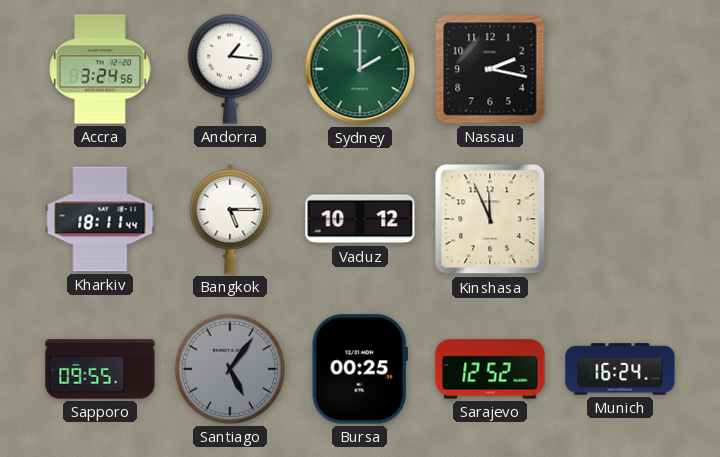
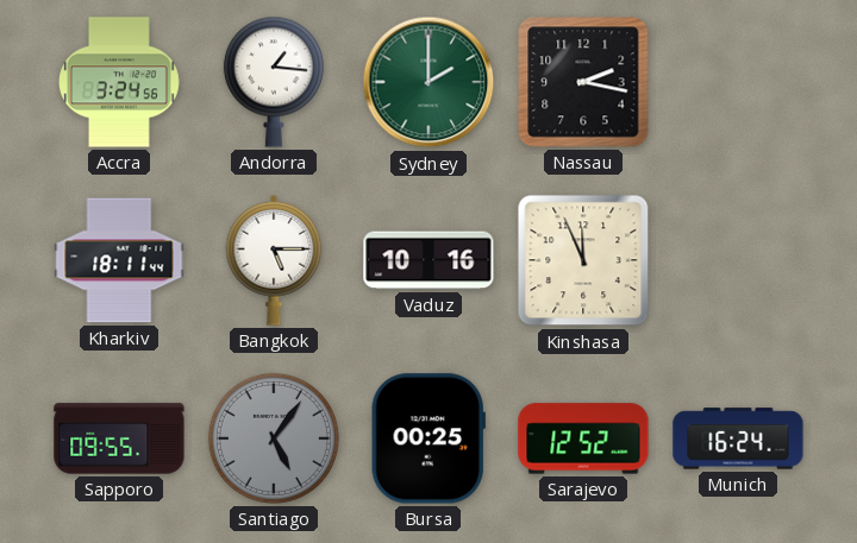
Vaduz: 10:12 -> 10:16
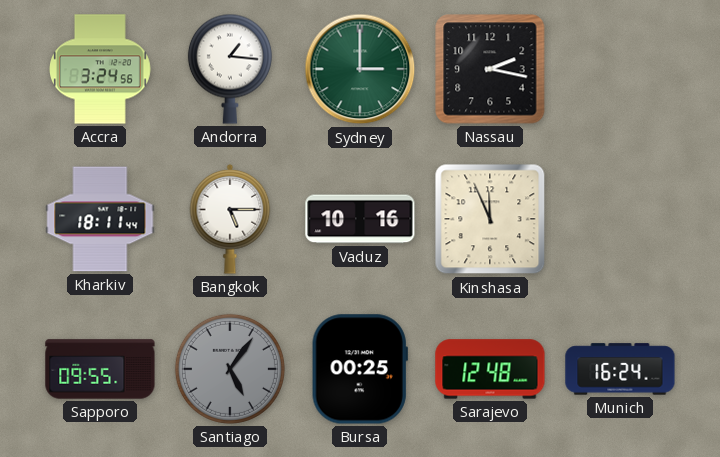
Sydney: 2:00 -> 3:00
Sarajevo: 12:52 -> 12:48
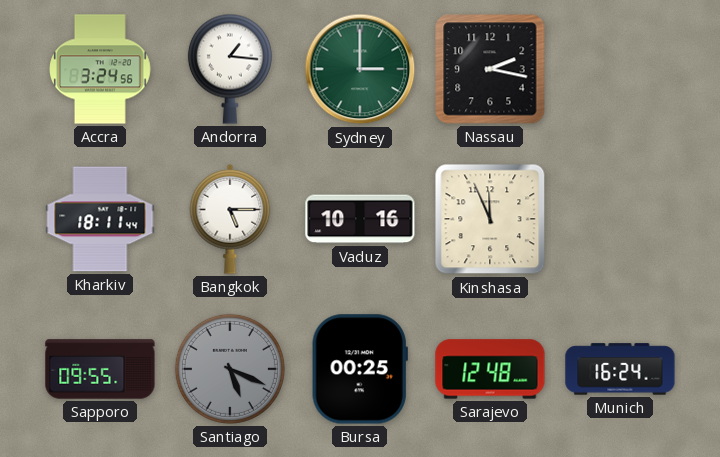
Santiago: 5:06 -> 5:19
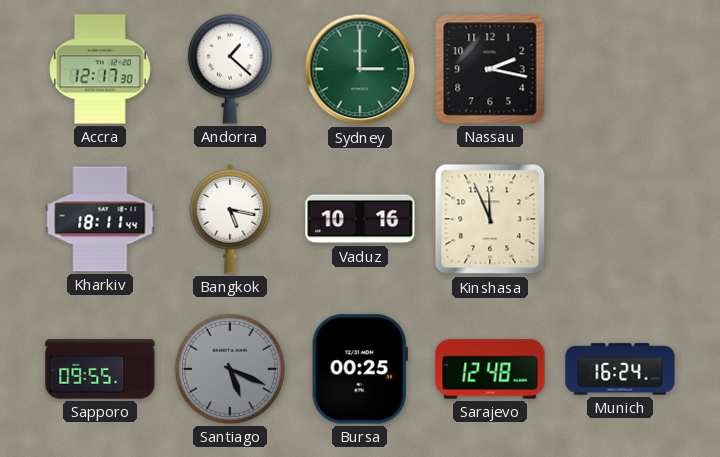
Accra: 3:24 -> 12:17
Andorra: 1:16 -> 1:22
Bangkok: 5:15 -> 5:17
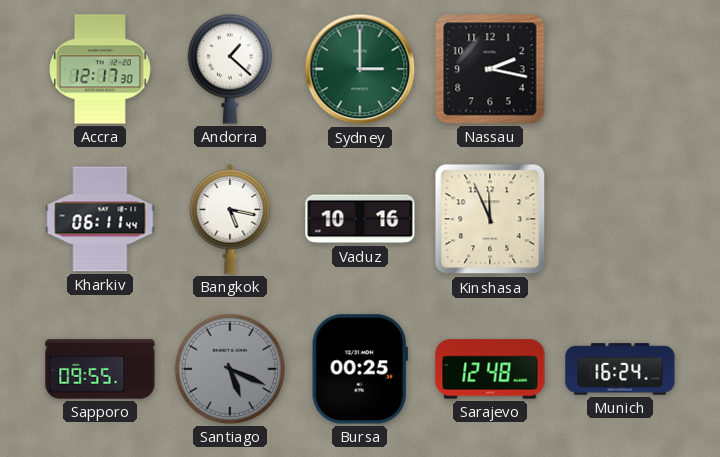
Kharkiv: 18:11 -> 06:11
